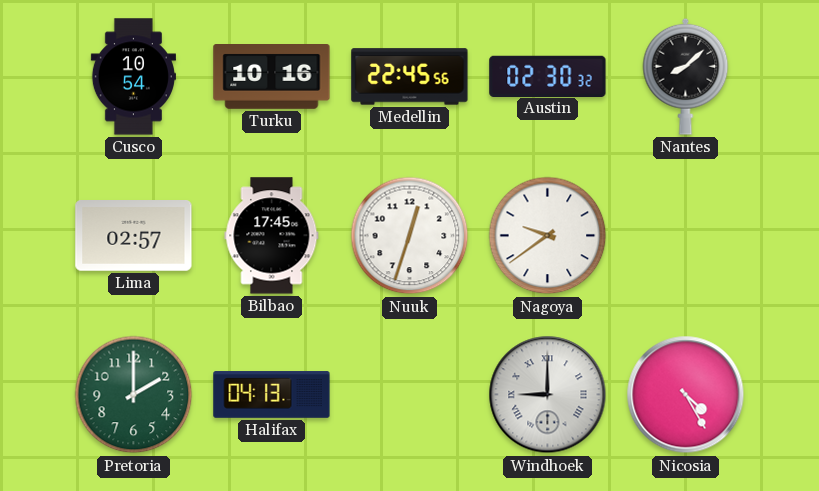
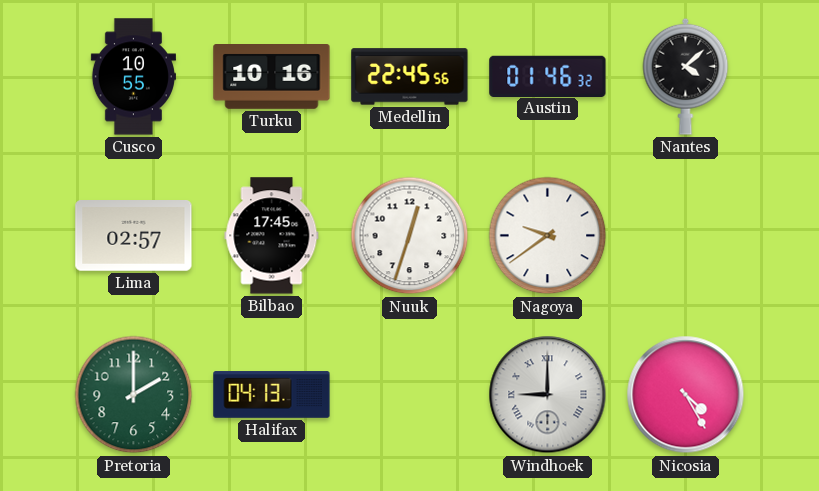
Cusco: 10:54 -> 10:55
Austin: 02:30 -> 01:46
Nantes: 8:08 -> 4:08
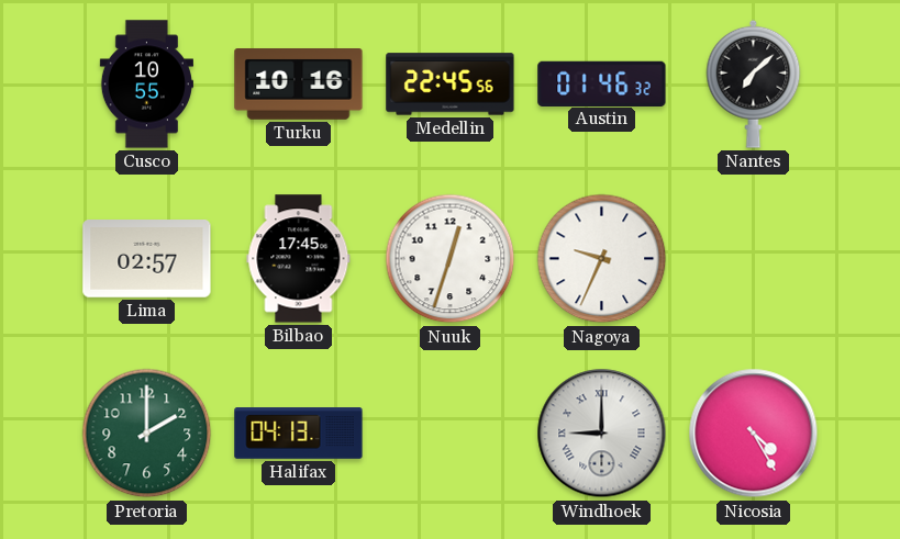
Nantes: 4:08 -> 7:08
Nagoya: 9:39 -> 9:34
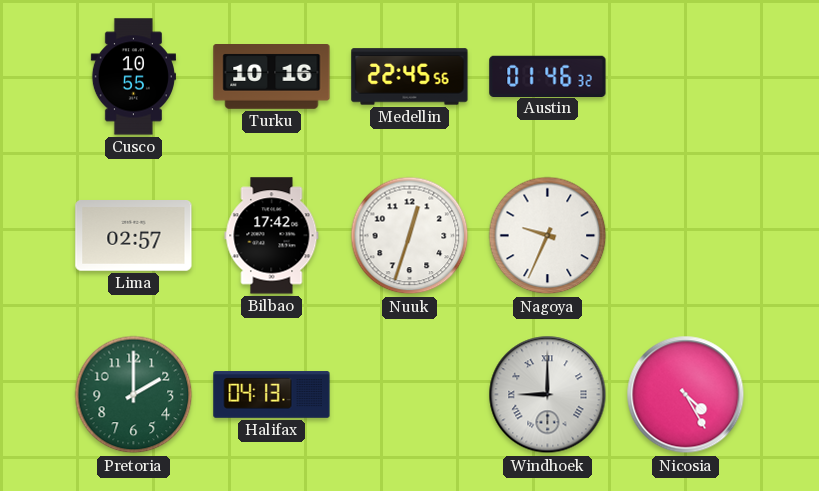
Nantes: 7:08 -> none
Bilbao: 17:45 -> 17:42
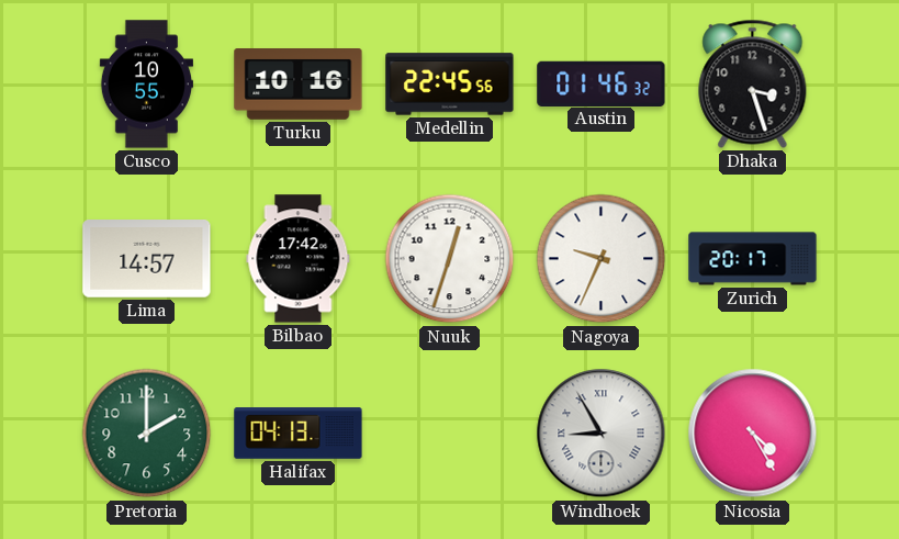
Dhaka: none -> 3:27
Lima: 02:57 -> 14:57
Zurich: none -> 20:17
Windhoek: 9:00 -> 8:55
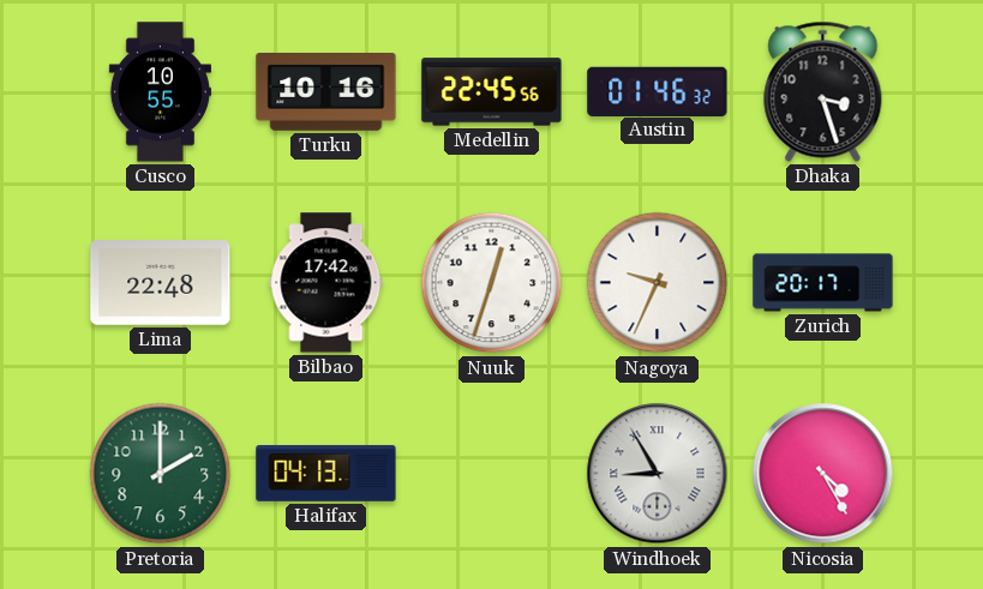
Lima: 14:57 -> 22:48
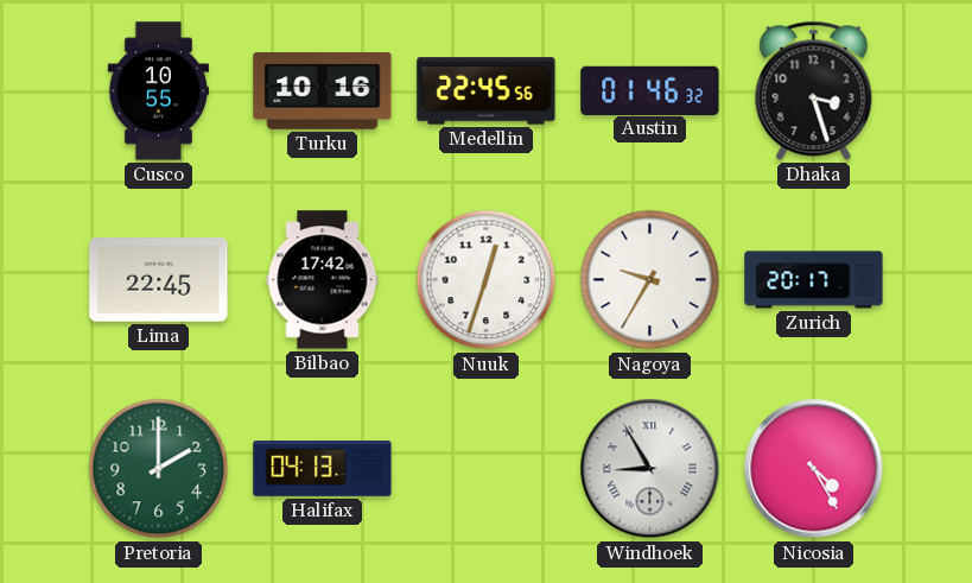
Lima: 22:48 -> 22:45
Nagoya: 9:34 -> 9:35
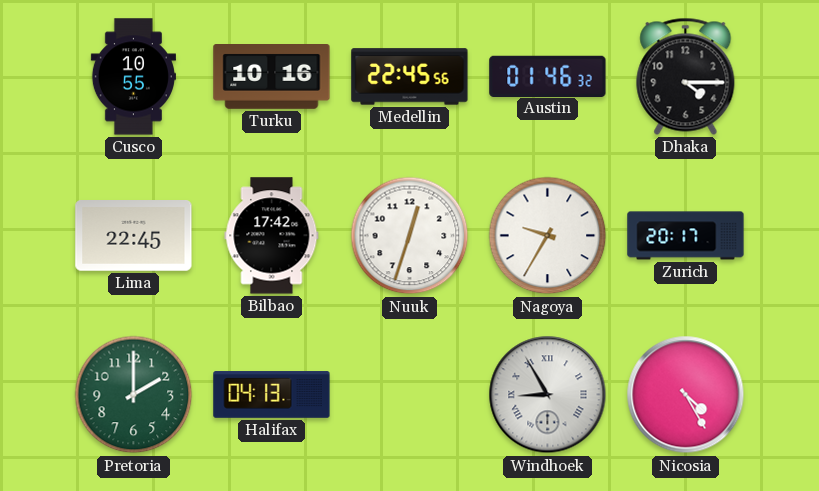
Dhaka: 3:27 -> 4:15
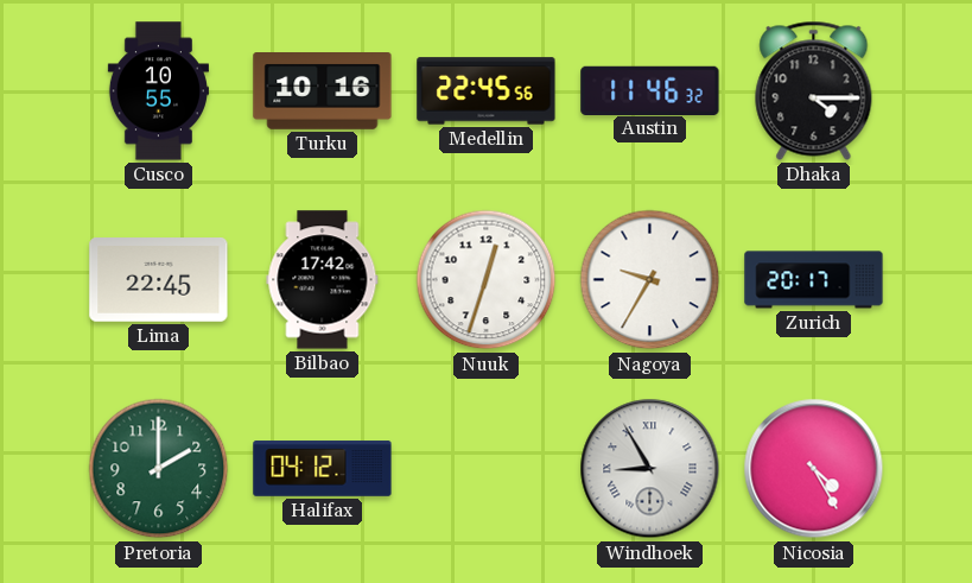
Austin: 01:46 -> 11:46
Halifax: 04:13 -> 04:12
